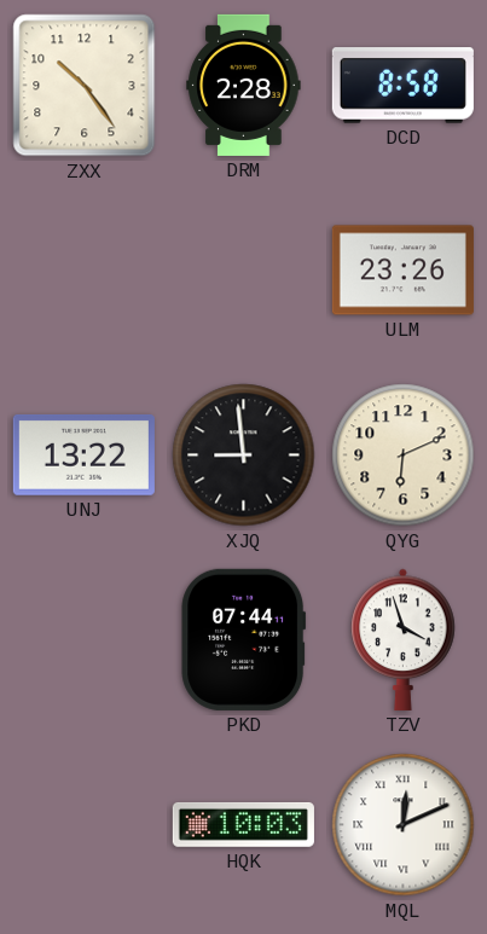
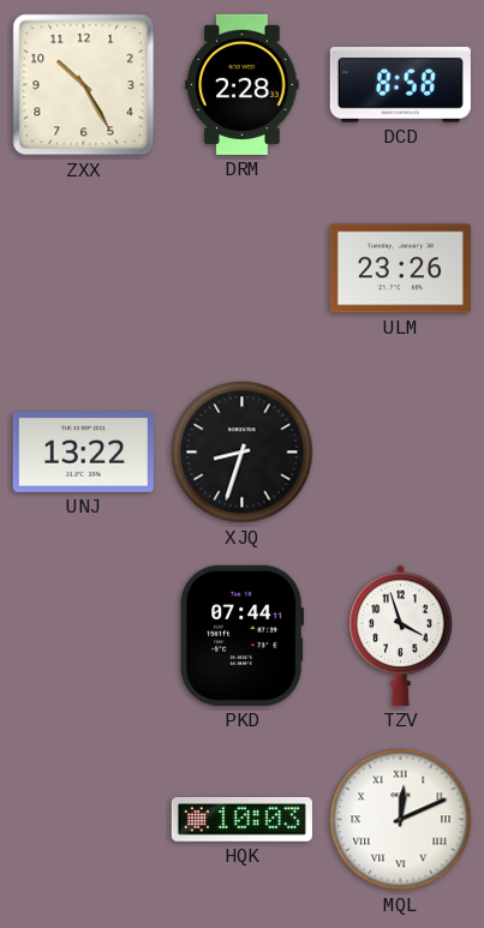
ZXX: 10:24 -> 10:25
XJQ: 8:59 -> 8:33
QYG: 6:11 -> none
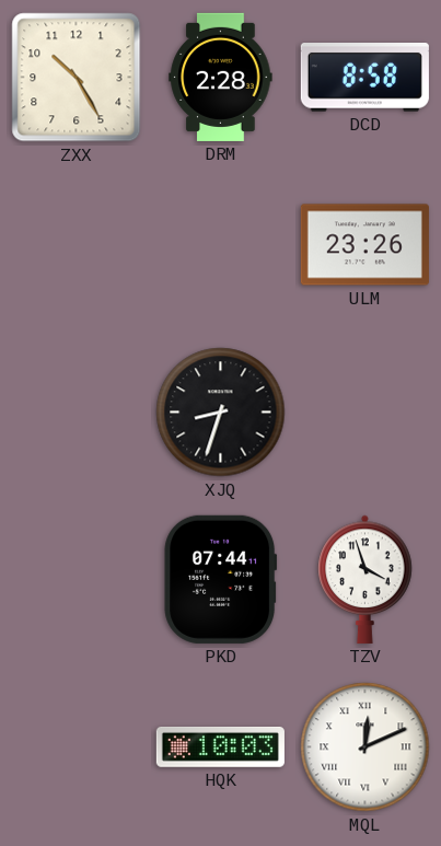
UNJ: 13:22 -> none
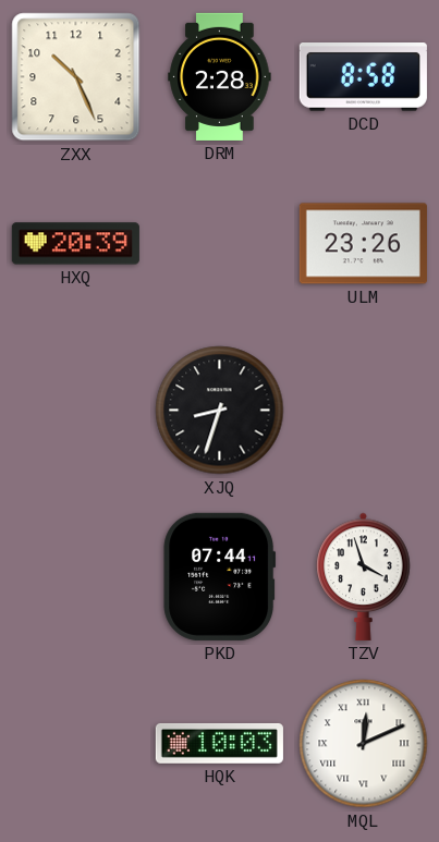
ZXX: 10:25 -> 10:26
HXQ: none -> 20:39
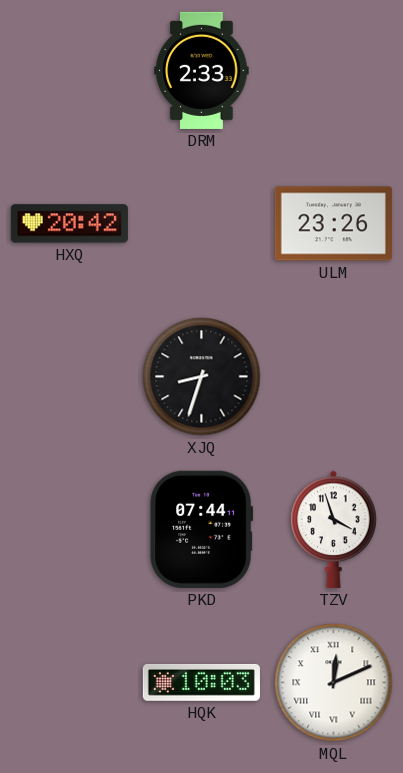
ZXX: 10:26 -> none
DRM: 2:28 -> 2:33
DCD: 8:58 -> none
HXQ: 20:39 -> 20:42
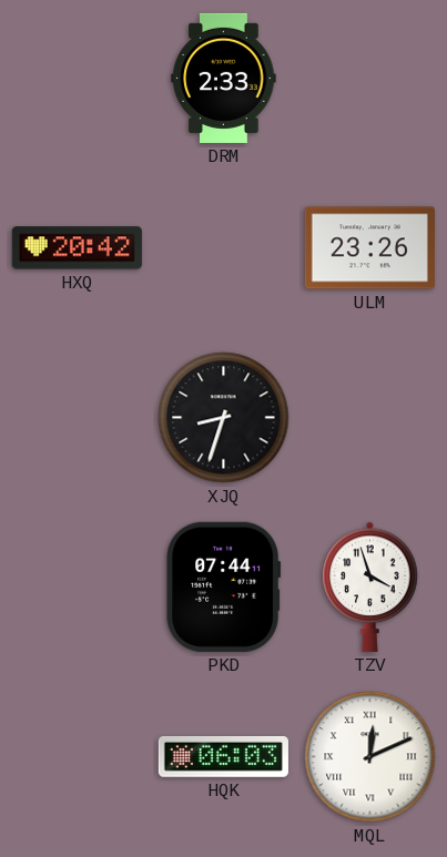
HQK: 10:03 -> 06:03
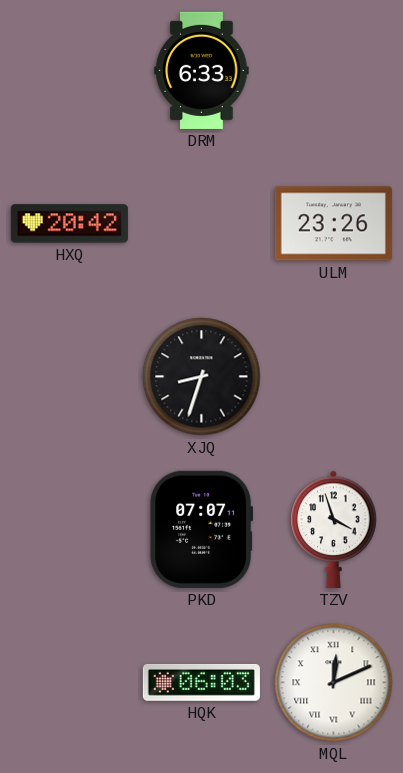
DRM: 2:33 -> 6:33
PKD: 07:44 -> 07:07
